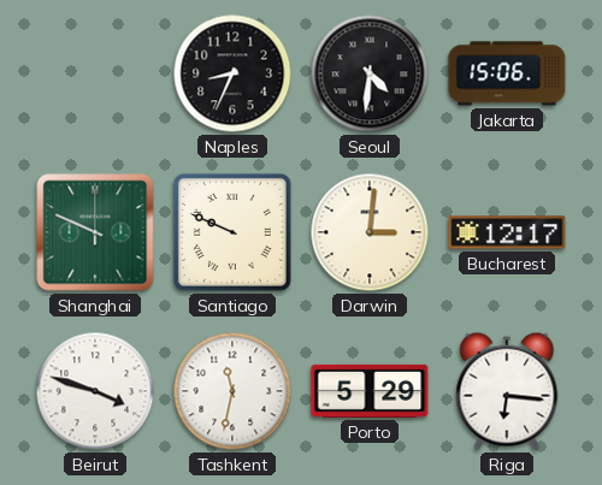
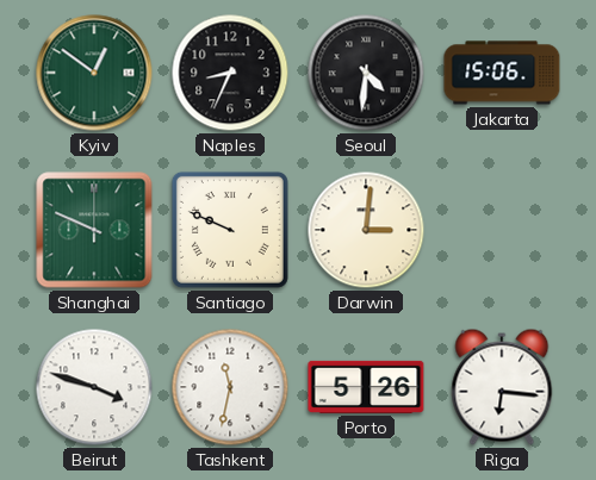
Kyiv: none -> 12:51
Bucharest: 12:17 -> none
Porto: 5:29 -> 5:26
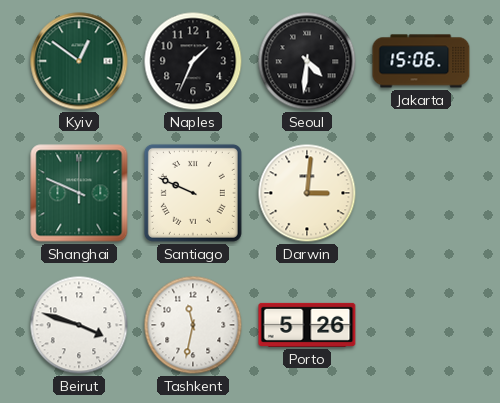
Naples: 8:34 -> 1:34
Riga: 6:16 -> none
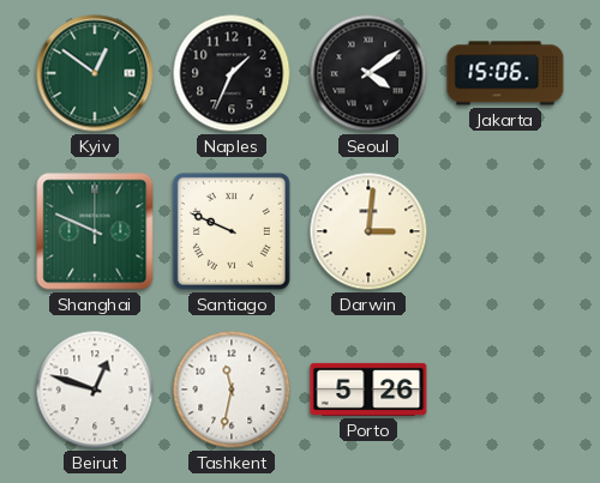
Seoul: 4:31 -> 4:09
Beirut: 3:48 -> 12:48
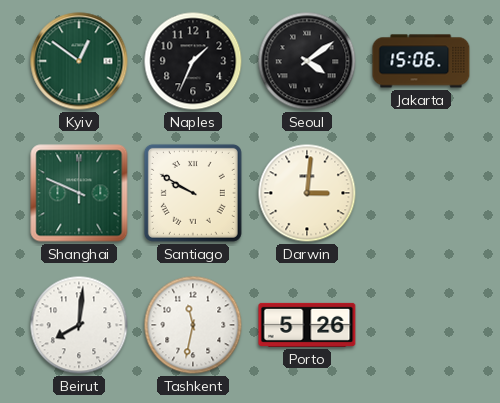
Santiago: 9:49 -> 9:50
Beirut: 12:48 -> 8:01
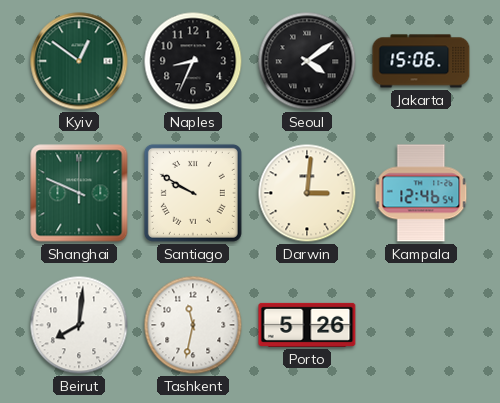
Naples: 1:34 -> 8:34
Kampala: none -> 12:46
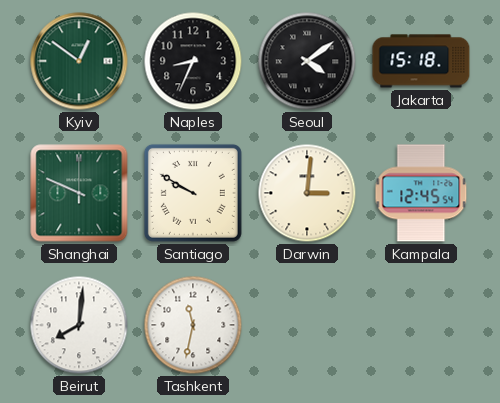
Jakarta: 15:06 -> 15:18
Kampala: 12:46 -> 12:45
Porto: 5:26 -> none
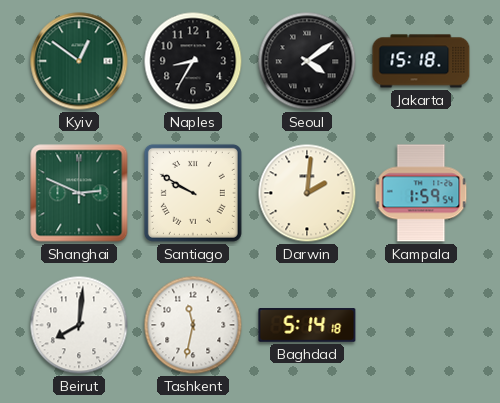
Naples: 8:34 -> 8:35
Shanghai: 9:49 -> 2:49
Darwin: 3:01 -> 2:01
Kampala: 12:45 -> 1:59
Baghdad: none -> 5:14
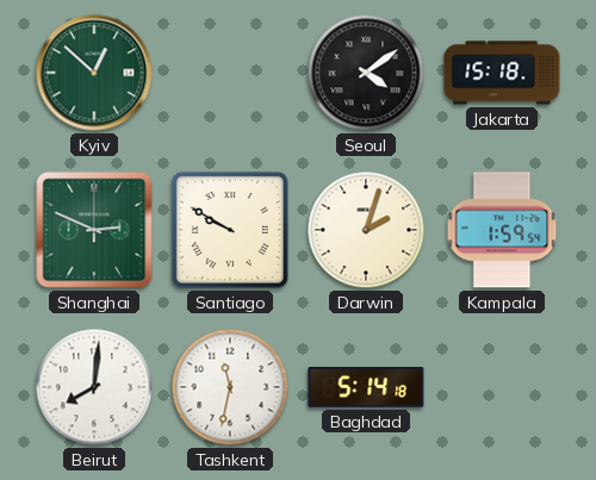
Kyiv: 12:51 -> 12:52
Naples: 8:35 -> none
Darwin: 2:01 -> 2:03
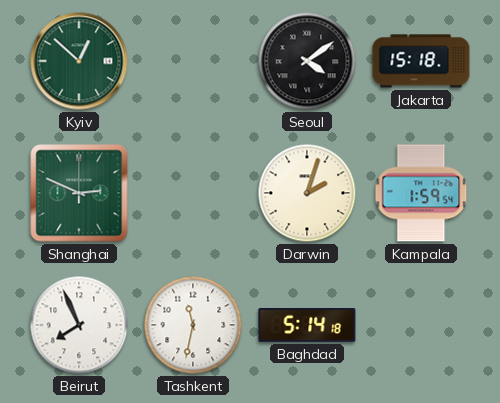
Santiago: 9:50 -> none
Beirut: 8:01 -> 7:56
